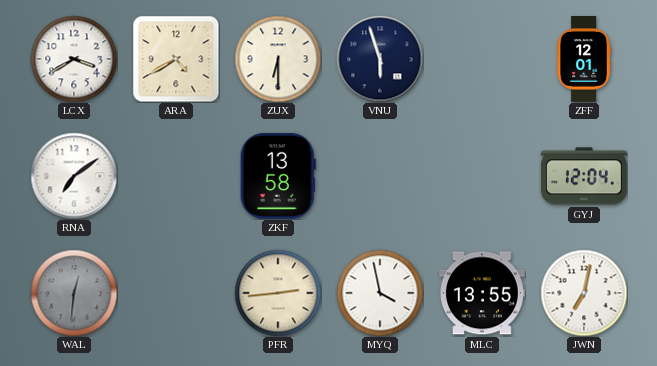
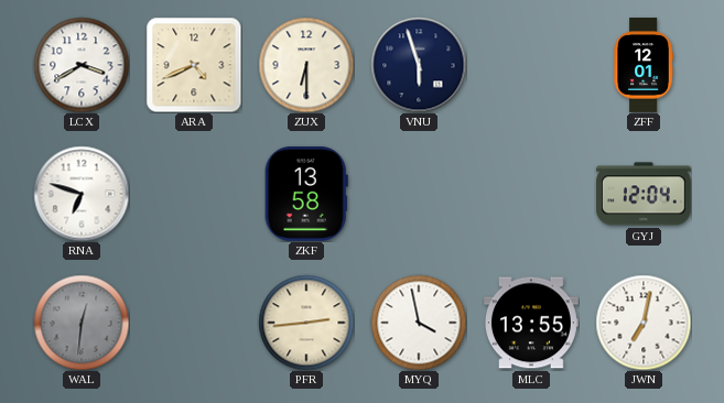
ARA: 4:40 -> 4:41
RNA: 7:09 -> 6:48
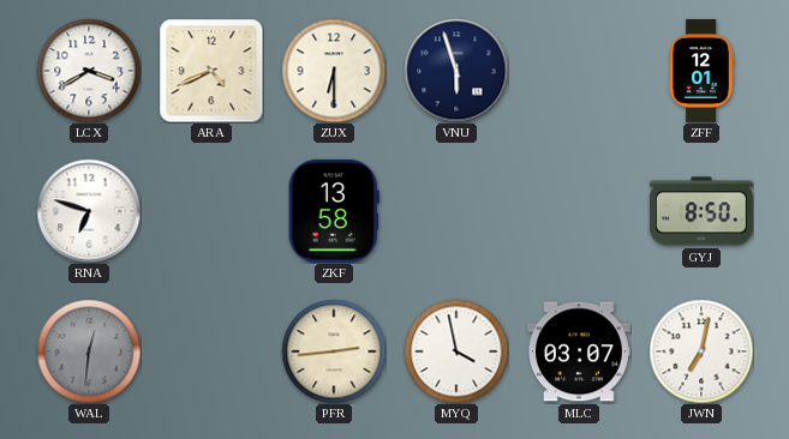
GYJ: 12:04 -> 8:50
MLC: 13:55 -> 03:07
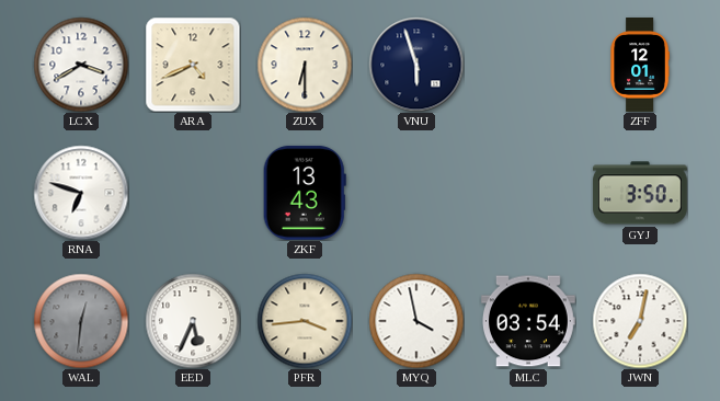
ZKF: 13:58 -> 13:43
GYJ: 8:50 -> 3:50
EED: none -> 5:34
PFR: 2:44 -> 3:44
MLC: 03:07 -> 03:54
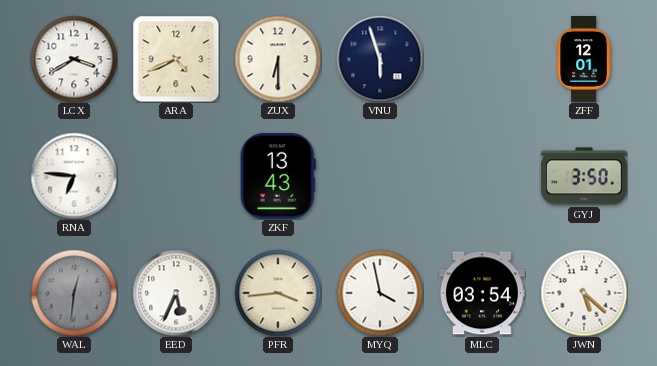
RNA: 6:48 -> 6:46
JWN: 7:02 -> 5:22
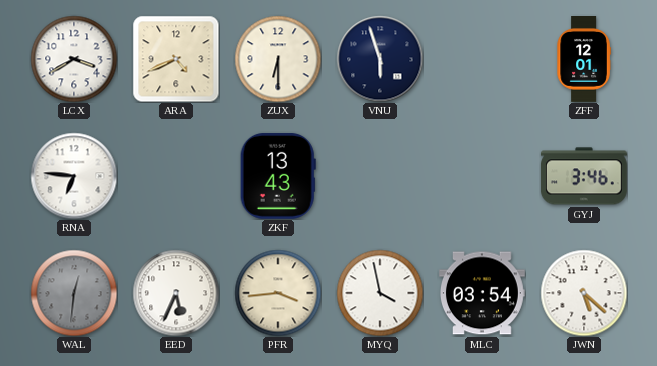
GYJ: 3:50 -> 3:46
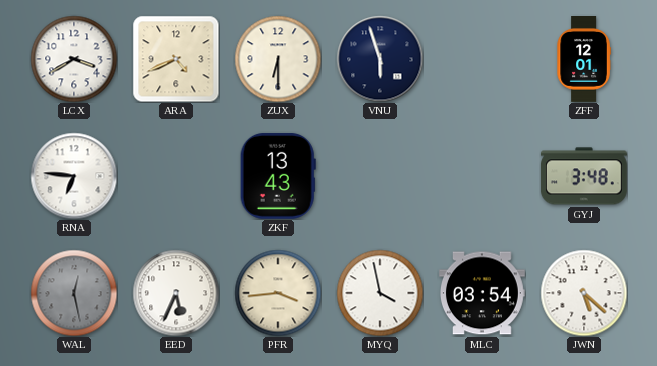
GYJ: 3:46 -> 3:48
WAL: 12:31 -> 12:28
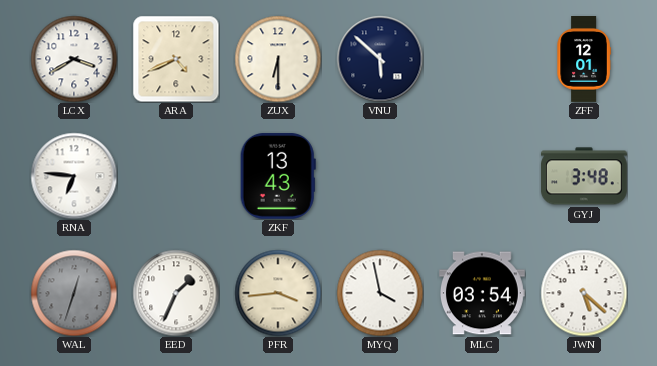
VNU: 5:57 -> 5:52
WAL: 12:28 -> 12:33
EED: 5:34 -> 1:34
